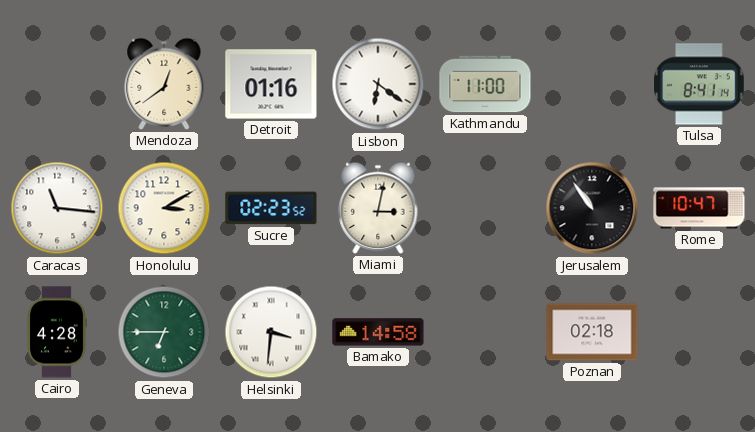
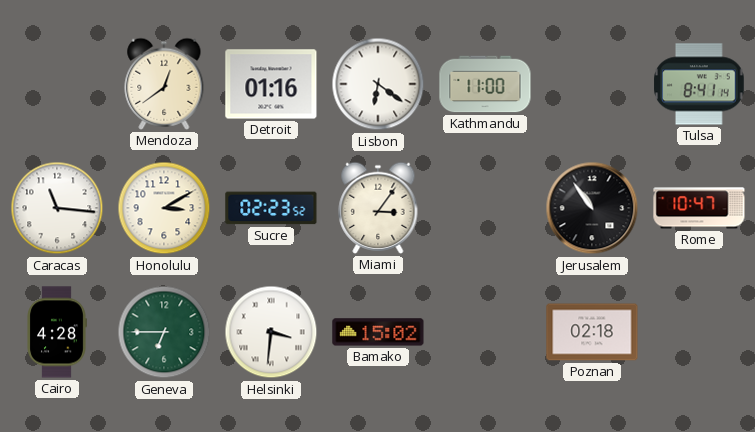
Miami: 3:02 -> 3:06
Bamako: 14:58 -> 15:02
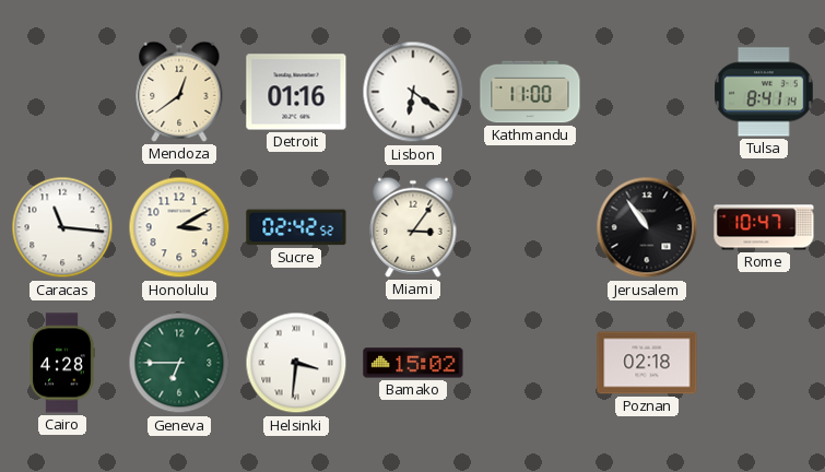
Sucre: 02:23 -> 02:42
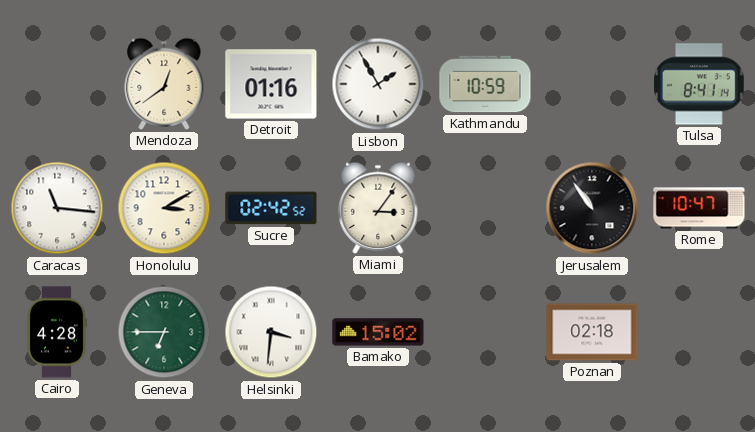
Lisbon: 6:21 -> 1:55
Kathmandu: 11:00 -> 10:59
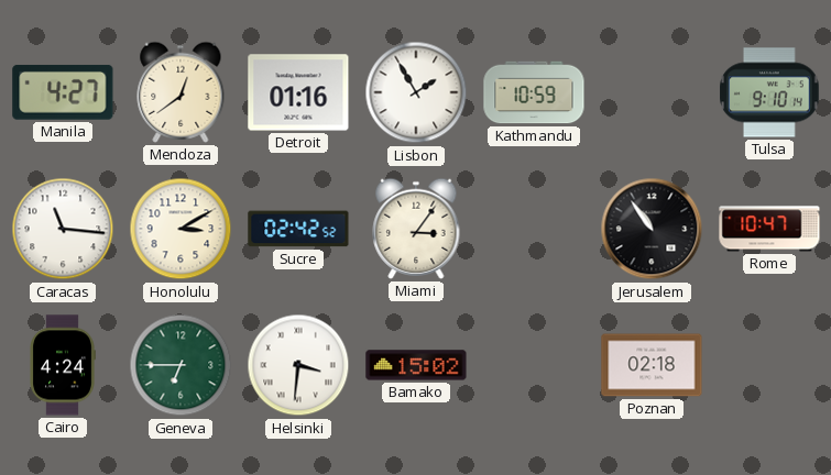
Manila: none -> 4:27
Tulsa: 8:41 -> 9:10
Cairo: 4:28 -> 4:24
